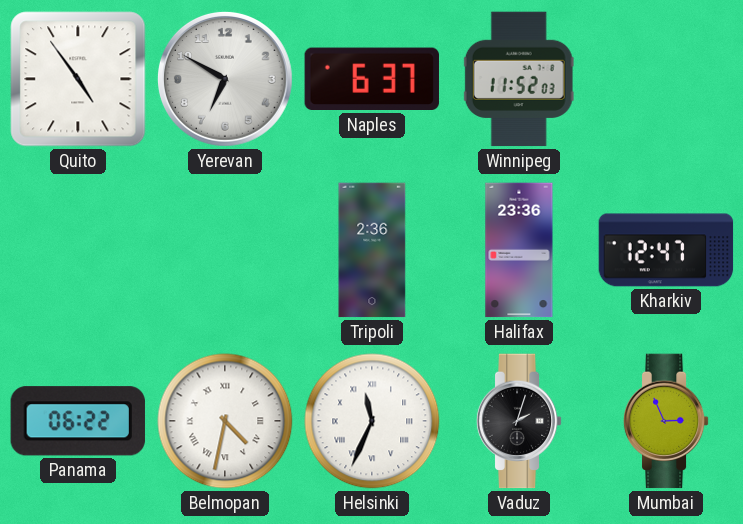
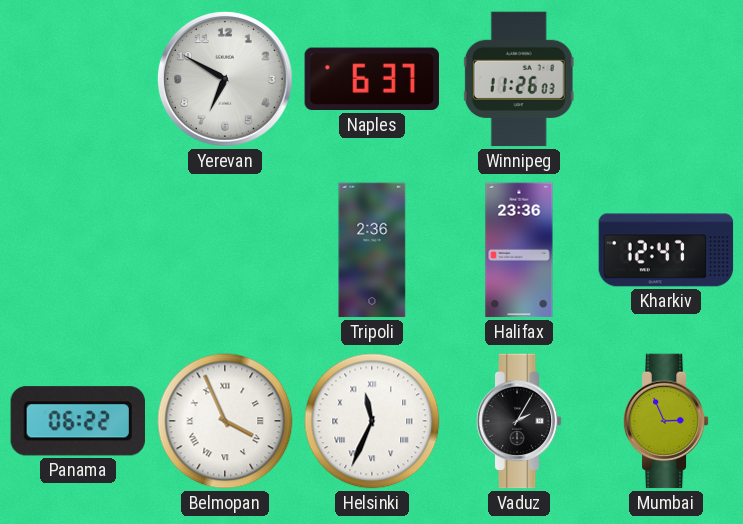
Quito: 4:54 -> none
Winnipeg: 11:52 -> 11:26
Belmopan: 4:32 -> 3:56
Vaduz: 2:03 -> 2:05
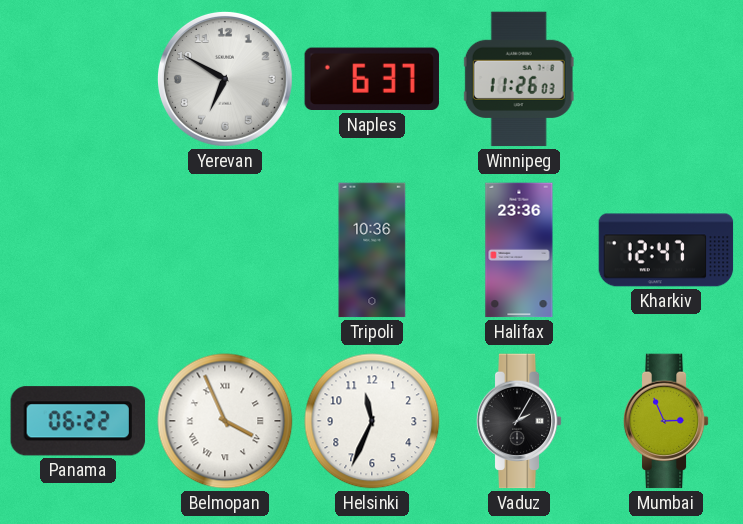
Tripoli: 2:36 -> 10:36
Helsinki numerals: Roman -> Arabic
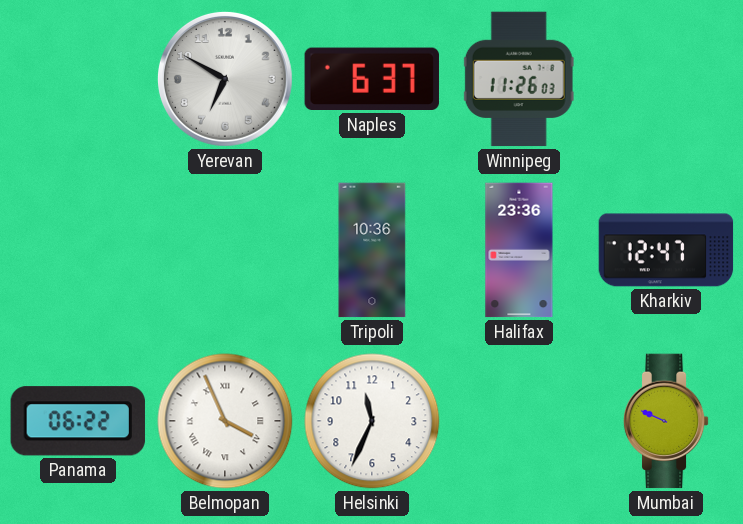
Vaduz: 2:05 -> none
Mumbai: 2:56 -> 9:49
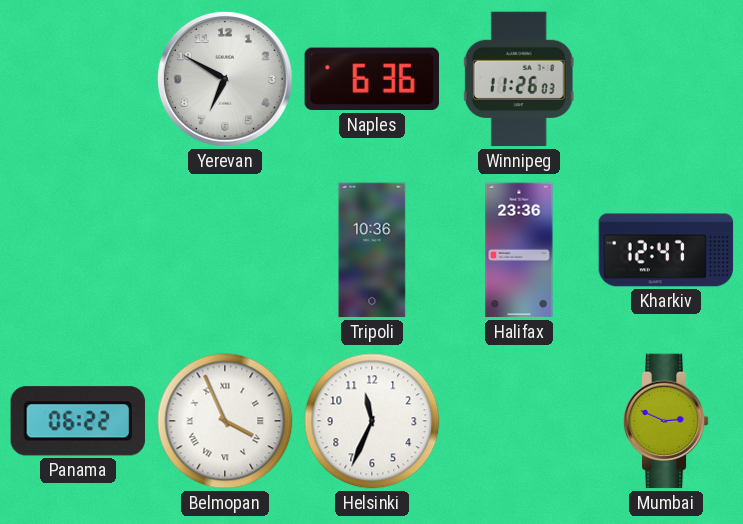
Naples: 6:37 -> 6:36
Mumbai: 9:49 -> 2:49
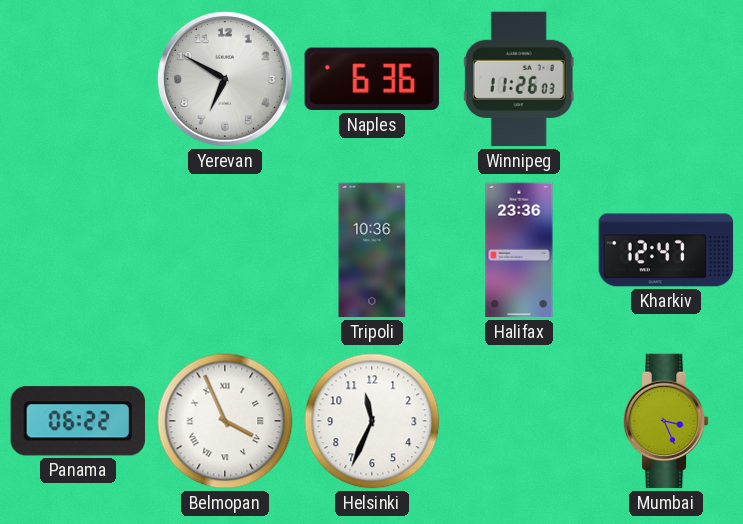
Mumbai: 2:49 -> 3:26
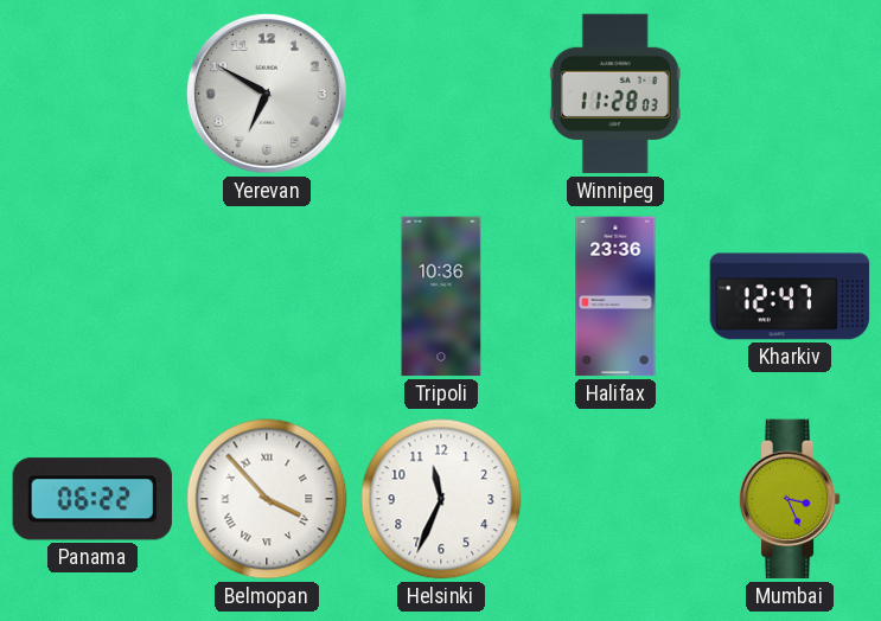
Naples: 6:36 -> none
Winnipeg: 11:26 -> 11:28
Belmopan: 3:56 -> 3:53
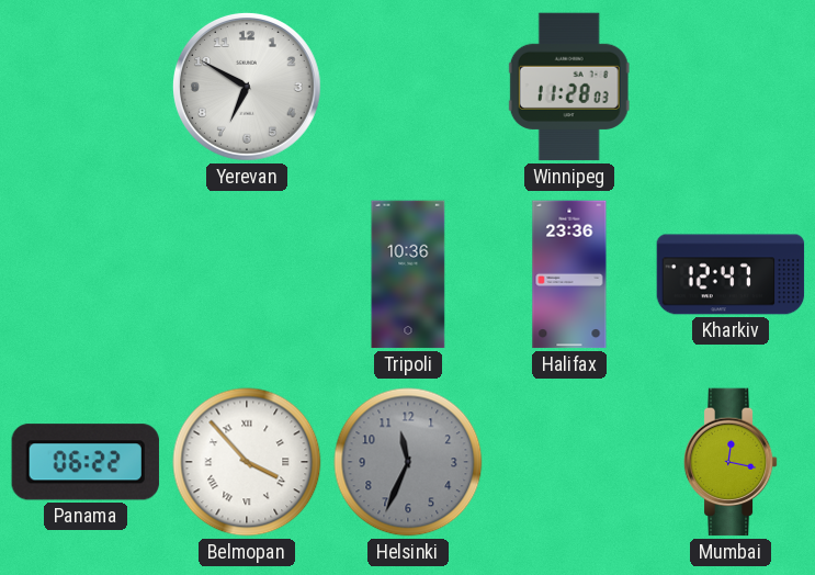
Helsinki dial: white -> grey
Mumbai: 3:26 -> 12:17
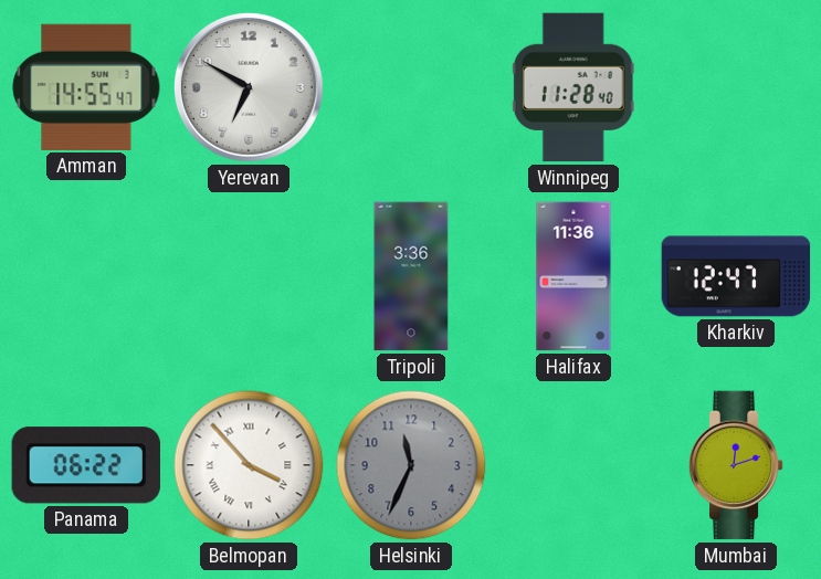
Amman: none -> 14:55
Winnipeg: 11:28:03 -> 11:28:40
Tripoli: 10:36 -> 3:36
Halifax: 23:36 -> 11:36
Mumbai: 12:17 -> 12:12
